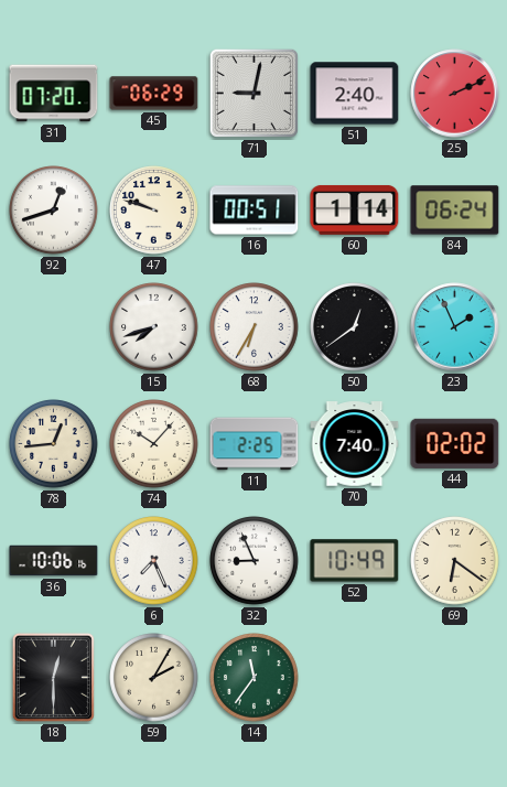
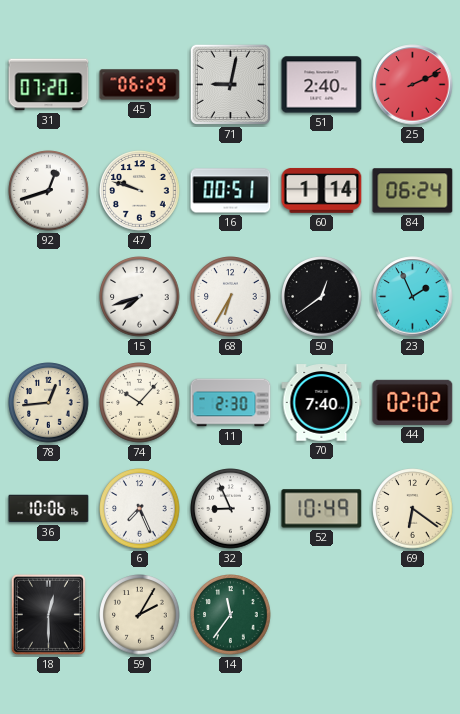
11: 2:25 -> 2:30
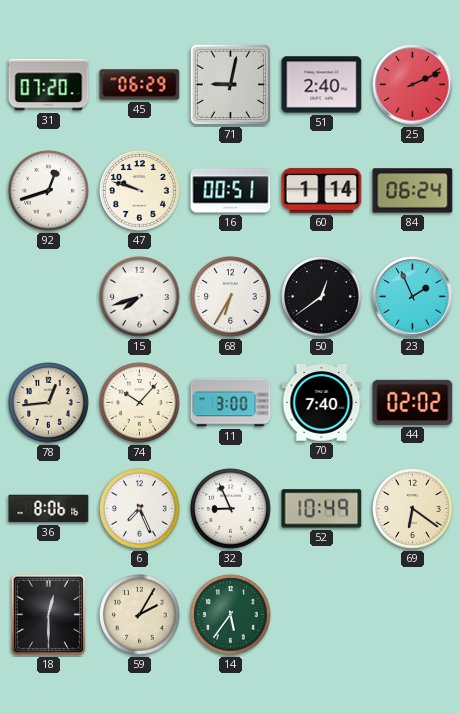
11: 2:30 -> 3:00
36: 10:06 -> 8:06
14: 11:36 -> 5:36
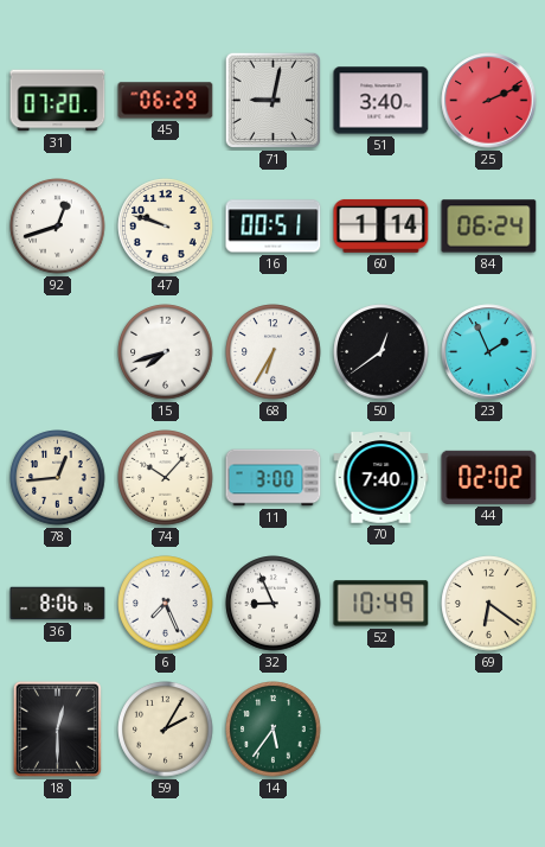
51: 2:40 -> 3:40
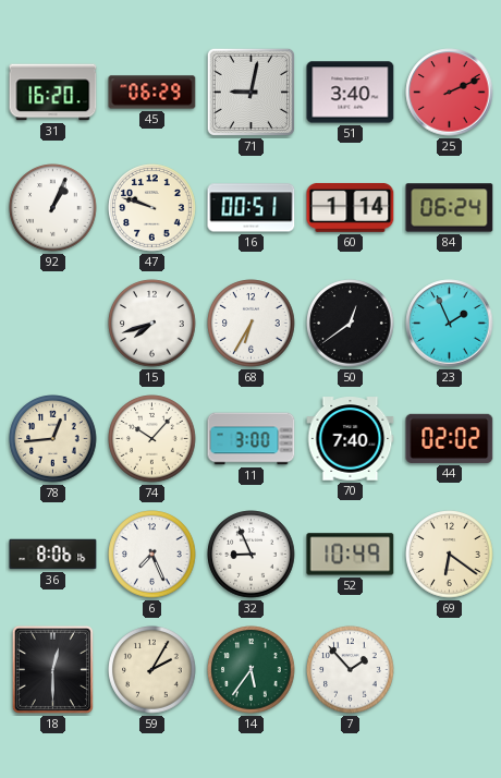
31: 07:20 -> 16:20
92: 12:42 -> 1:04
7: none -> 1:53
